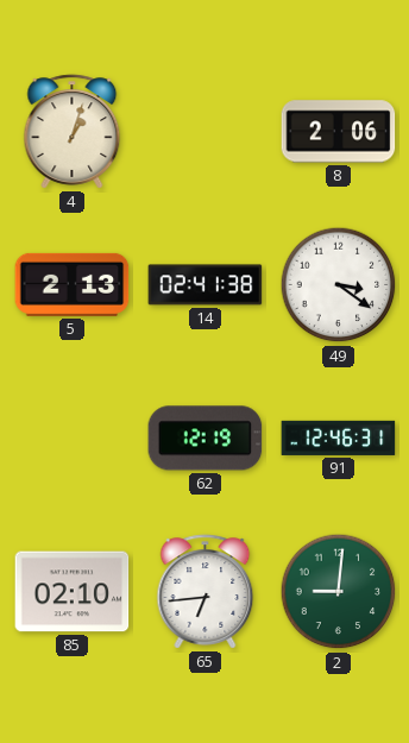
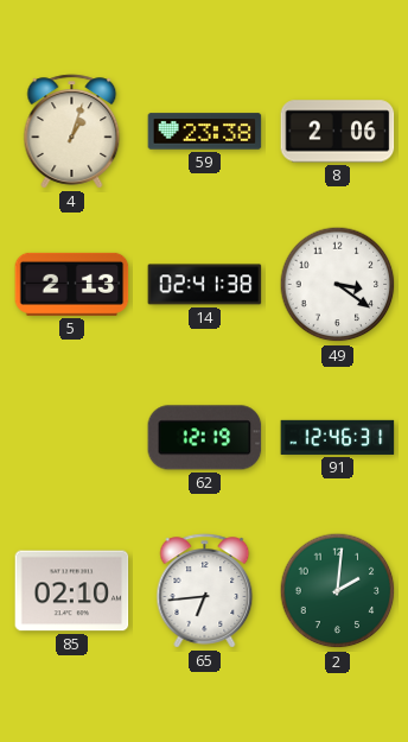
59: none -> 23:38
2: 9:01 -> 2:01
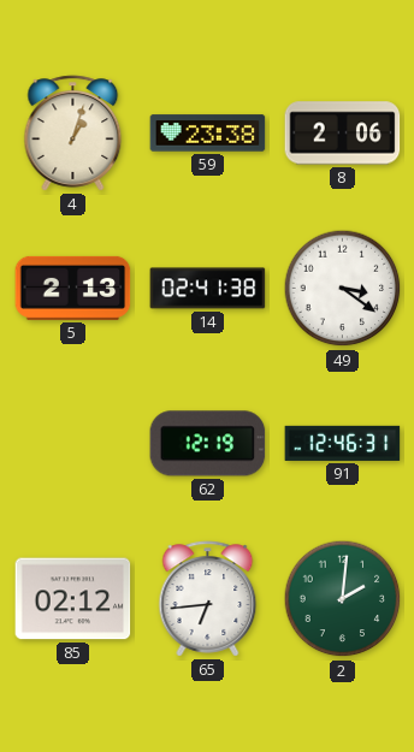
85: 02:10 -> 02:12
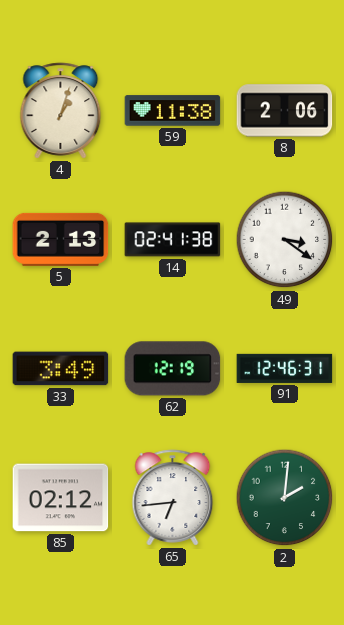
59: 23:38 -> 11:38
33: none -> 3:49
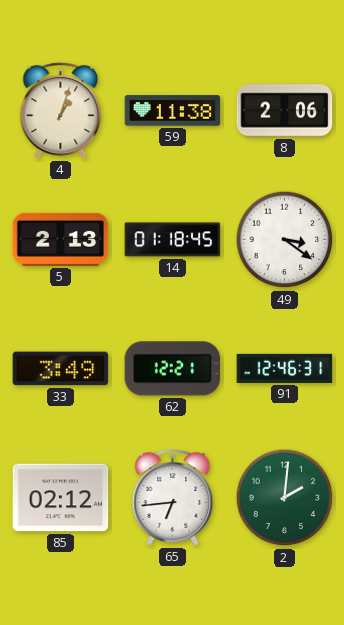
14: 02:41 -> 01:18
62: 12:19 -> 12:21
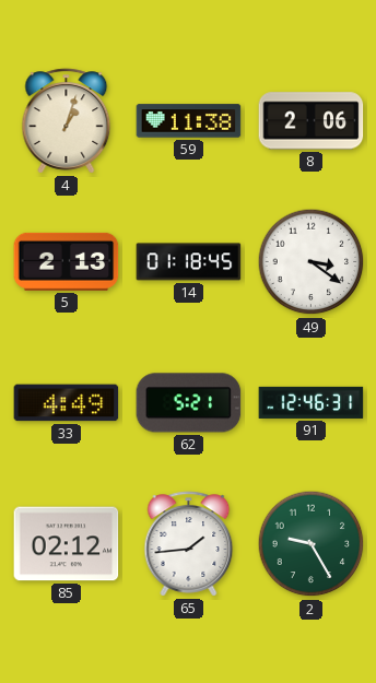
33: 3:49 -> 4:49
62: 12:21 -> 5:21
65: 6:44 -> 1:44
2: 2:01 -> 9:25
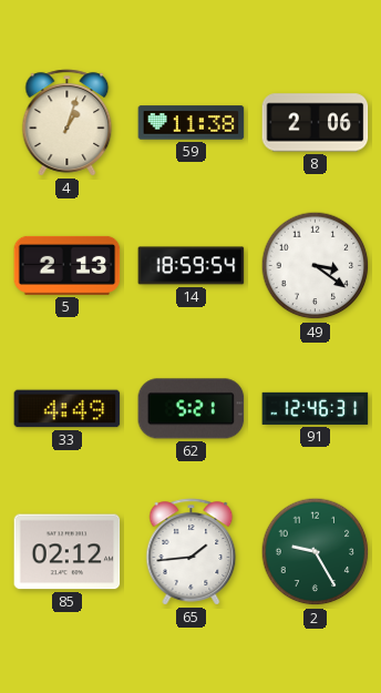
14: 01:18 -> 18:59
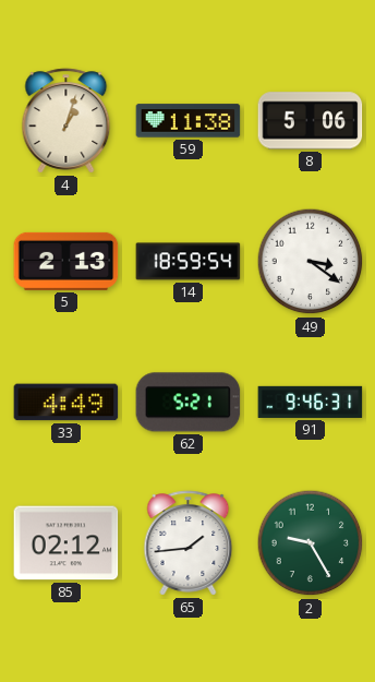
8: 2:06 -> 5:06
91: 12:46 -> 9:46
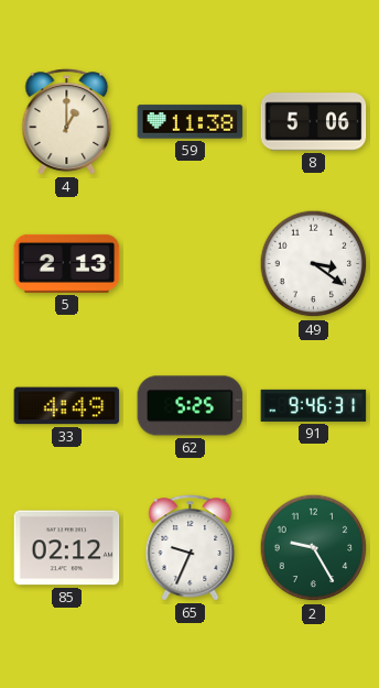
4: 1:03 -> 1:00
14: 18:59 -> none
62: 5:21 -> 5:25
65: 1:44 -> 9:34
